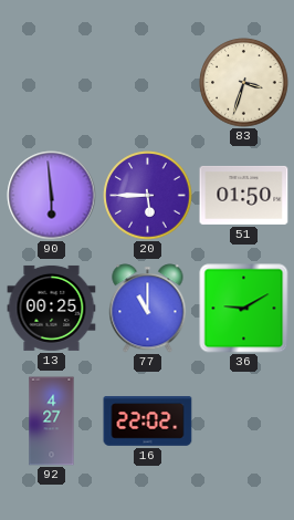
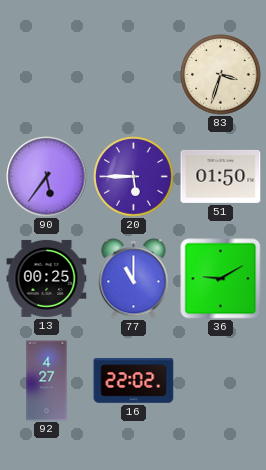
90: 5:59 -> 5:36
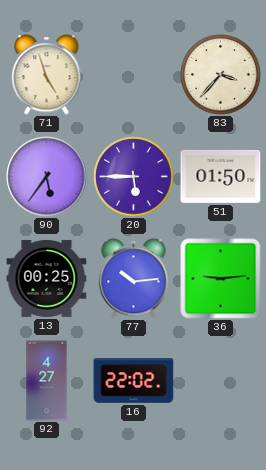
71: none -> 4:57
83: 3:33 -> 3:37
77: 11:00 -> 10:14
36: 9:10 -> 9:14
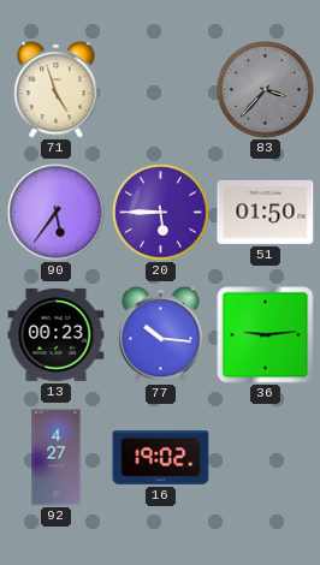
83 dial: cream -> grey
13: 00:25 -> 00:23
77: 10:14 -> 10:16
16: 22:02 -> 19:02
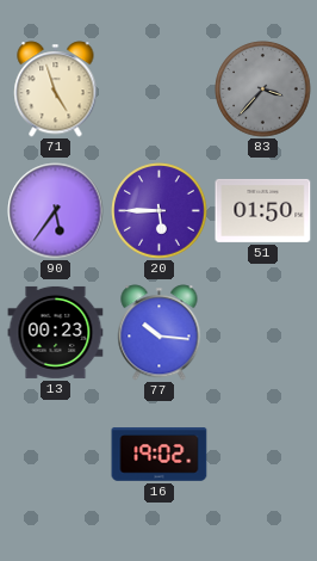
36: 9:14 -> none
92: 4:27 -> none
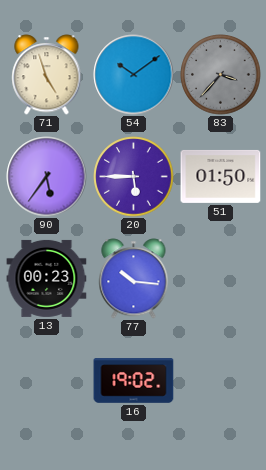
54: none -> 10:09
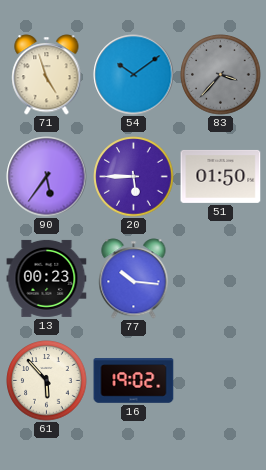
61: none -> 5:53
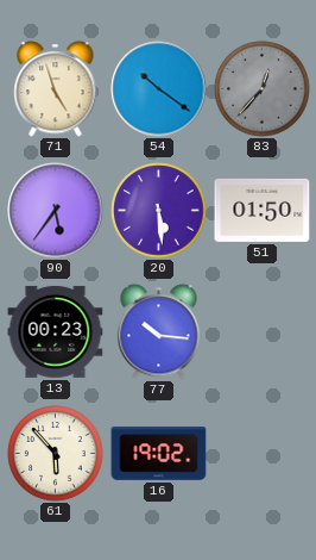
54: 10:09 -> 10:21
83: 3:37 -> 12:37
20: 5:45 -> 5:29
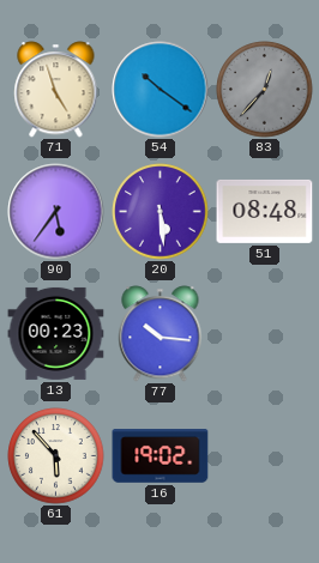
51: 01:50 -> 08:48
